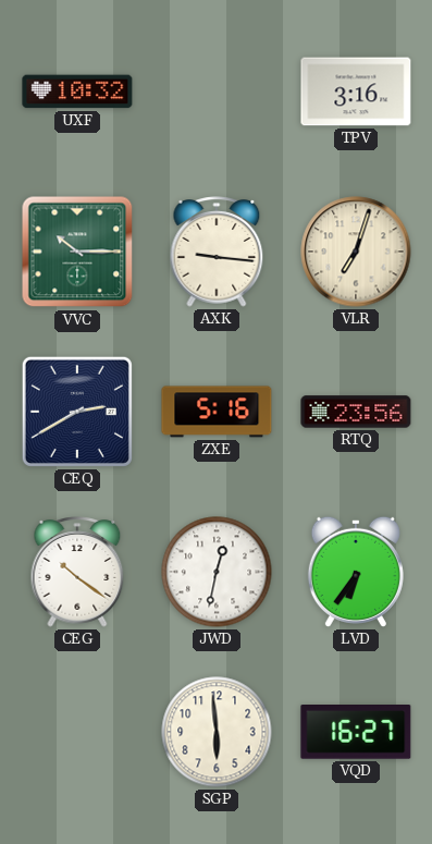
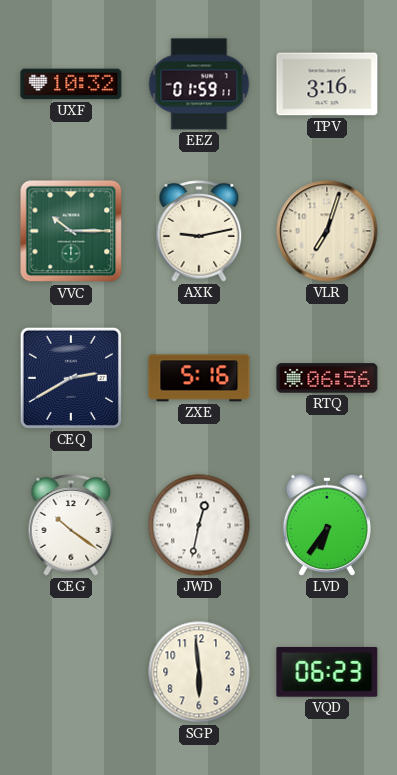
EEZ: none -> 01:59
AXK: 9:16 -> 9:13
RTQ: 23:56 -> 06:56
VQD: 16:27 -> 06:23
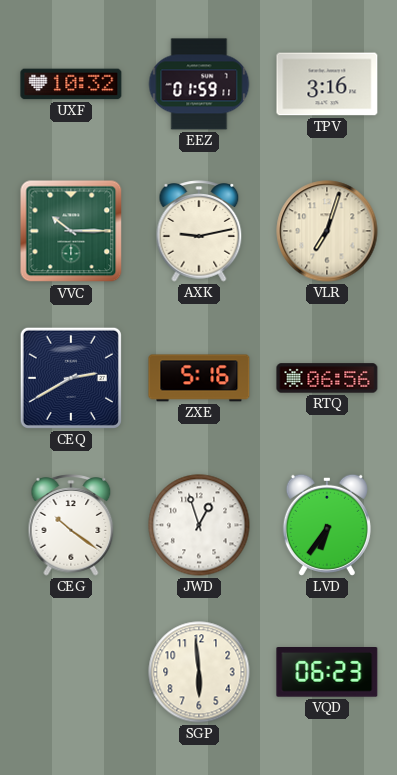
JWD: 12:32 -> 12:57
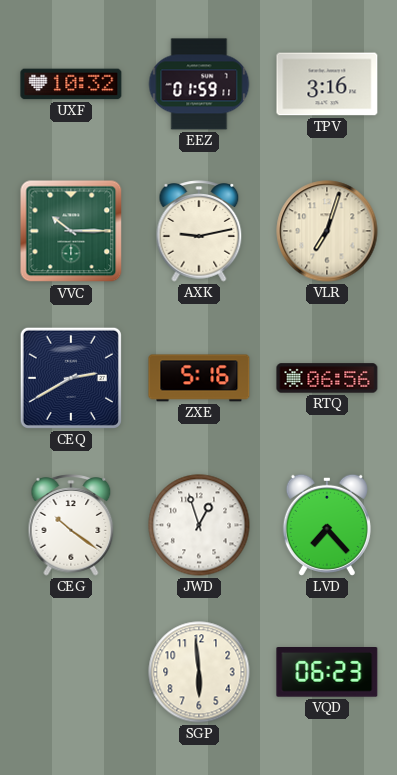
LVD: 6:36 -> 7:23
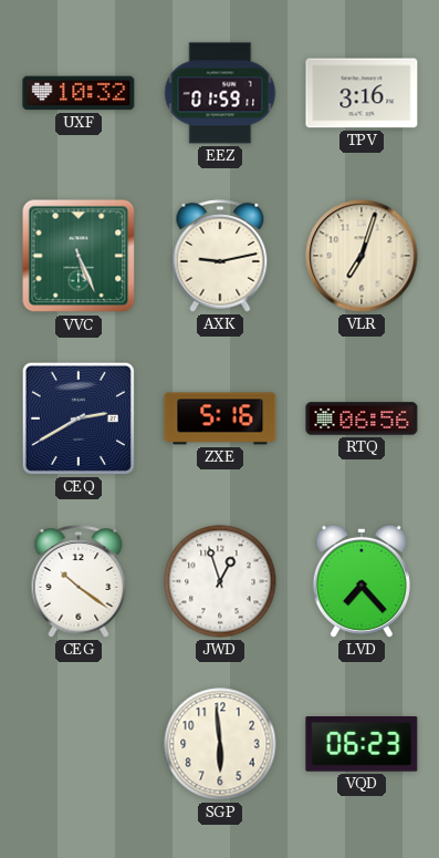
VVC: 10:15 -> 5:26
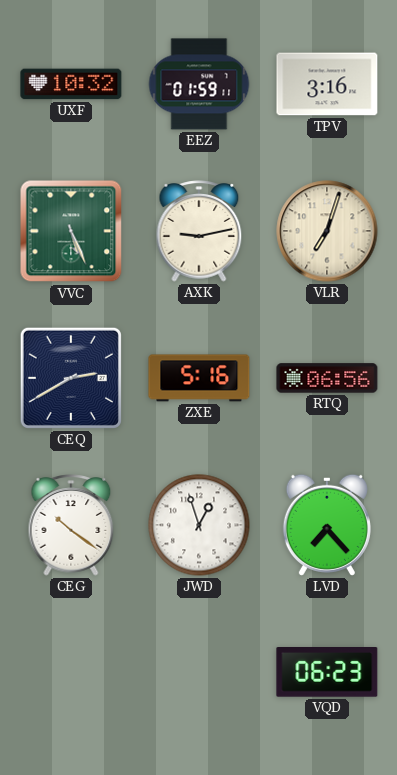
SGP: 5:59 -> none
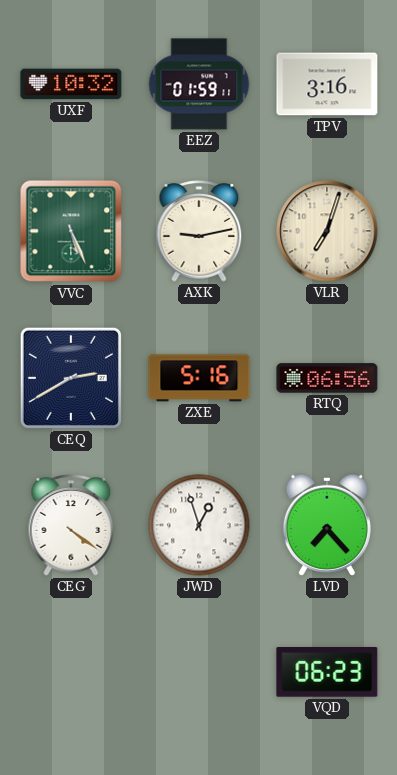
CEG: 10:21 -> 4:21
